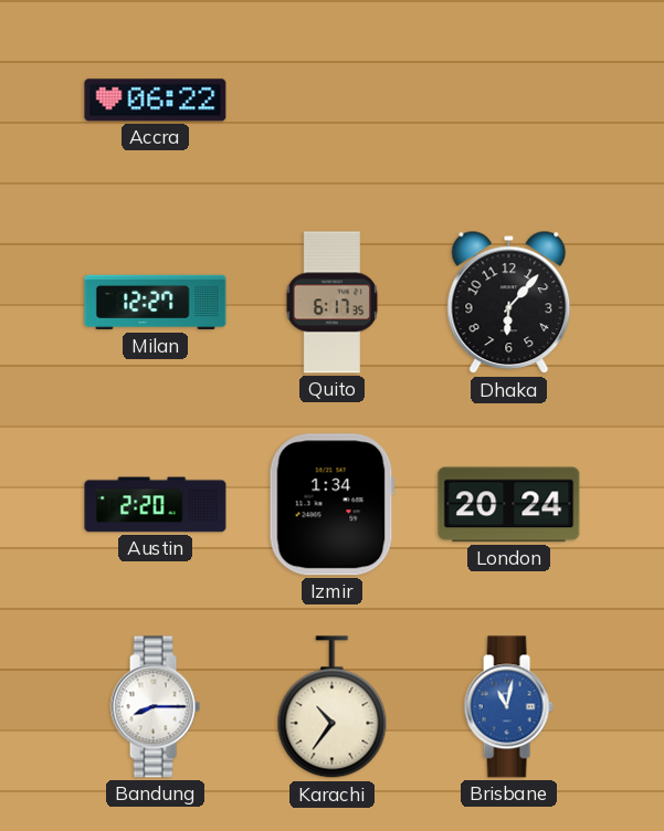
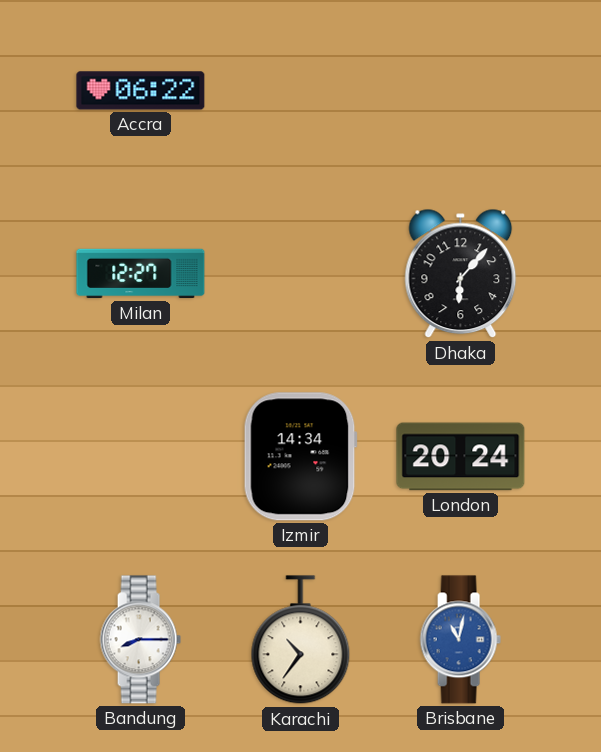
Quito: 6:17 -> none
Austin: 2:20 -> none
Izmir: 1:34 -> 14:34
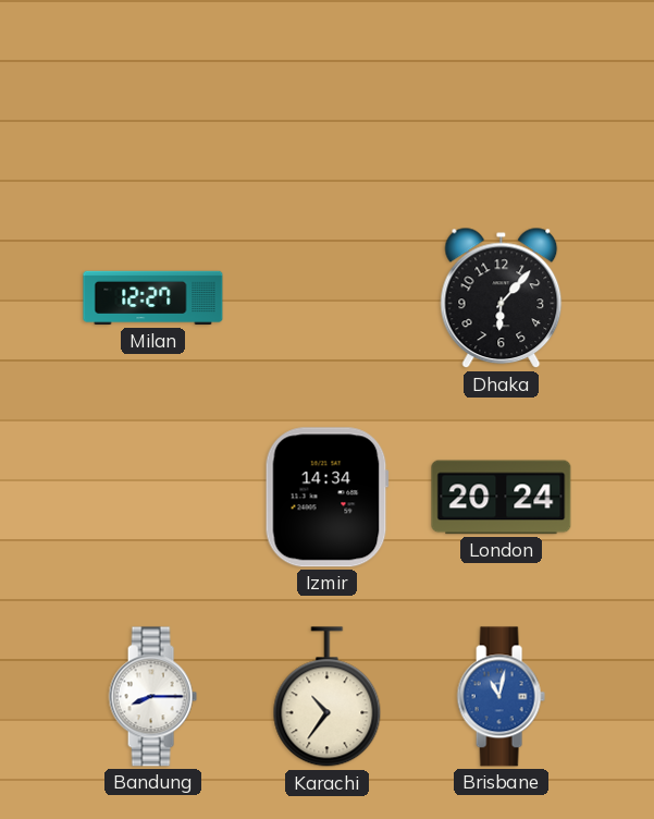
Accra: 06:22 -> none
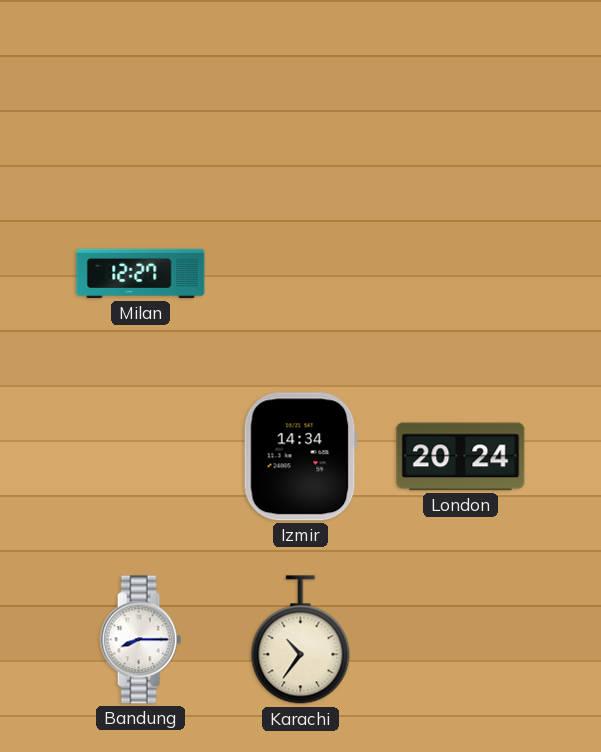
Dhaka: 6:07 -> none
Brisbane: 11:02 -> none
